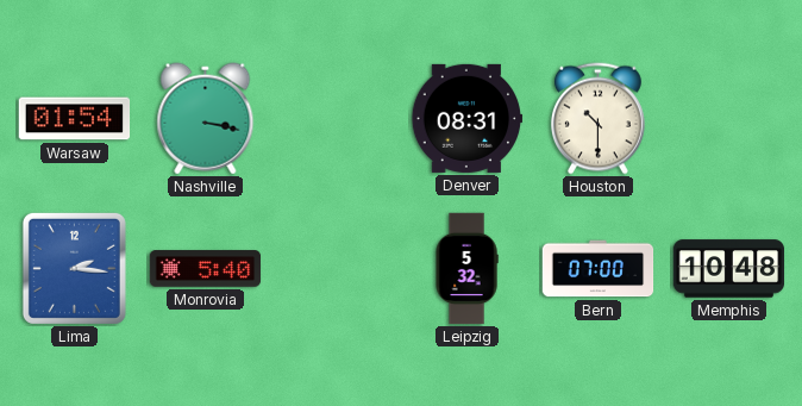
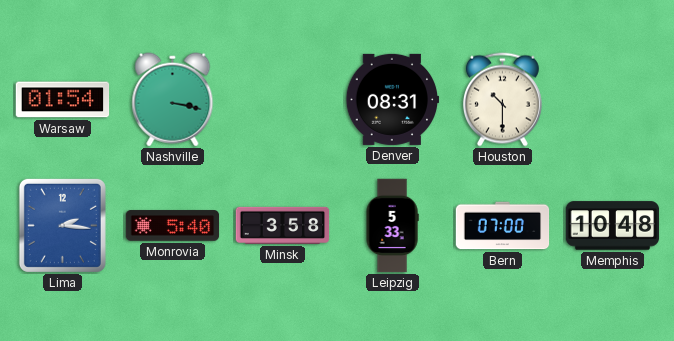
Minsk: none -> 3:58
Leipzig: 5:32 -> 5:33
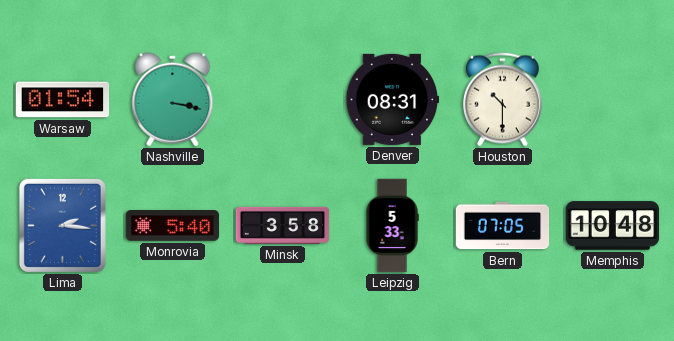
Bern: 07:00 -> 07:05
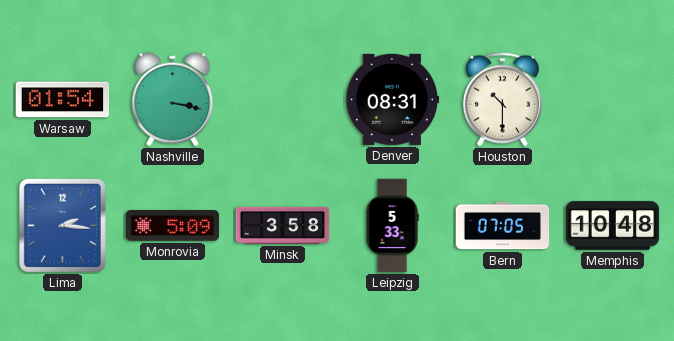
Monrovia: 5:40 -> 5:09
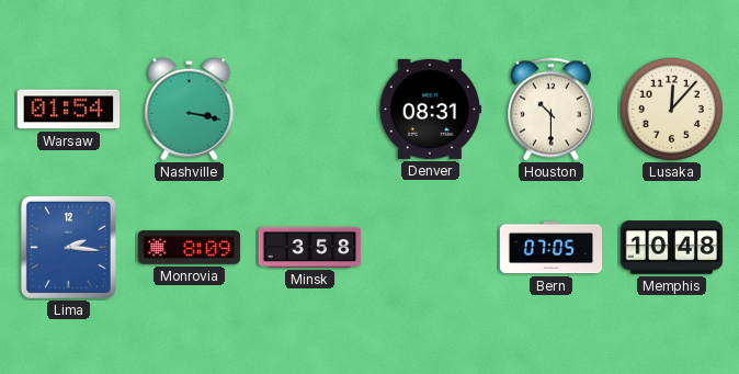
Lusaka: none -> 12:07
Monrovia: 5:09 -> 8:09
Leipzig: 5:33 -> none
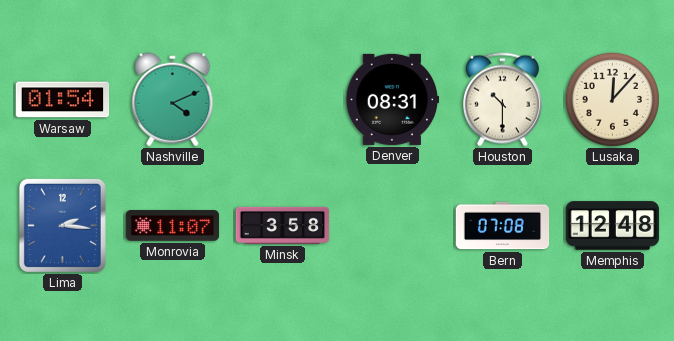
Nashville: 3:17 -> 4:11
Monrovia: 8:09 -> 11:07
Bern: 07:05 -> 07:08
Memphis: 10:48 -> 12:48
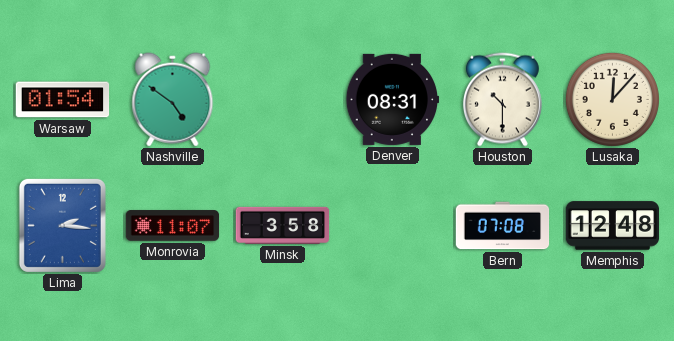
Nashville: 4:11 -> 4:51
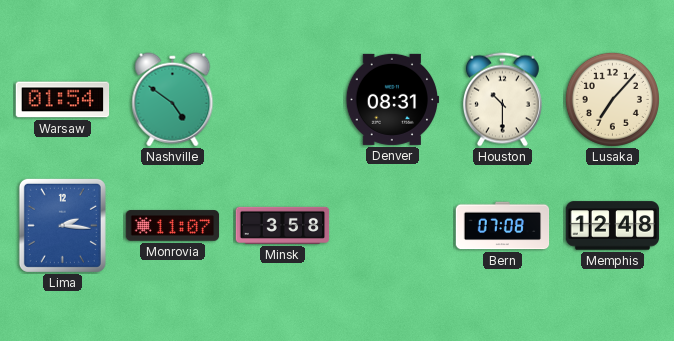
Lusaka: 12:07 -> 7:07
